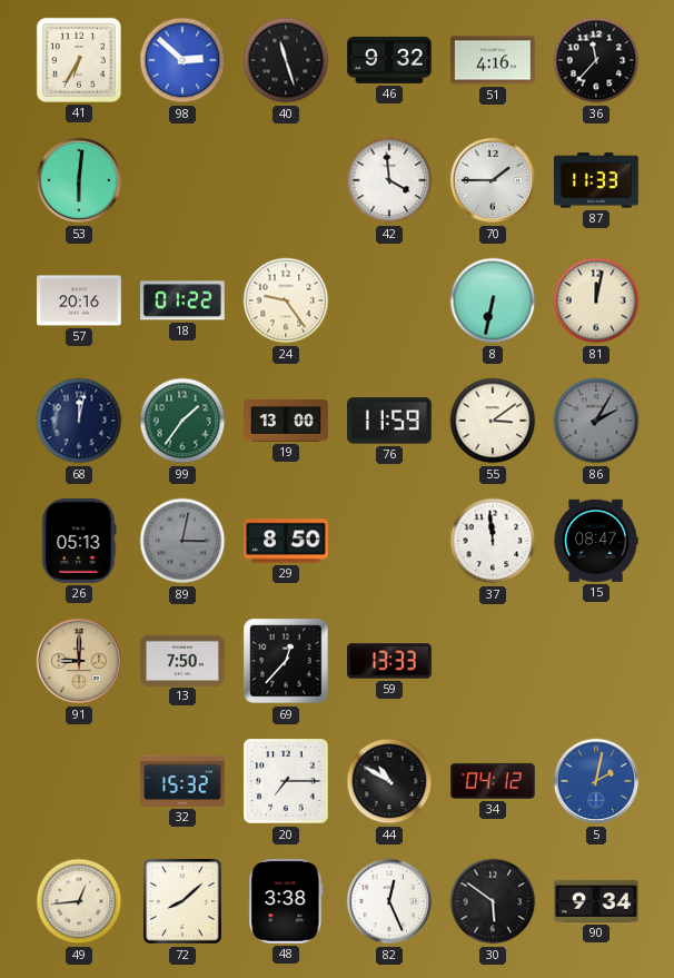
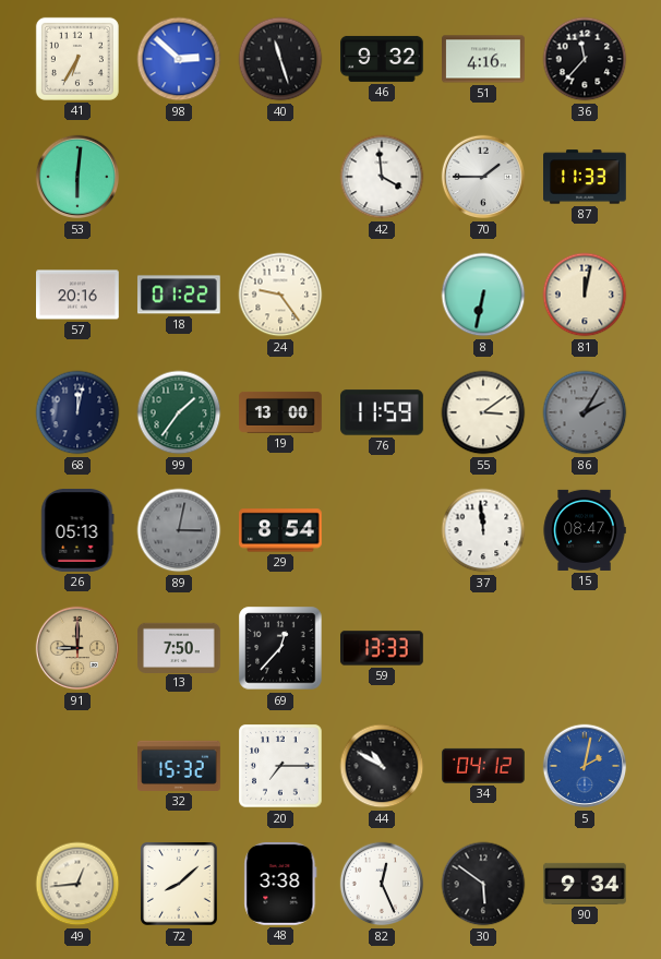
29: 8:50 -> 8:54
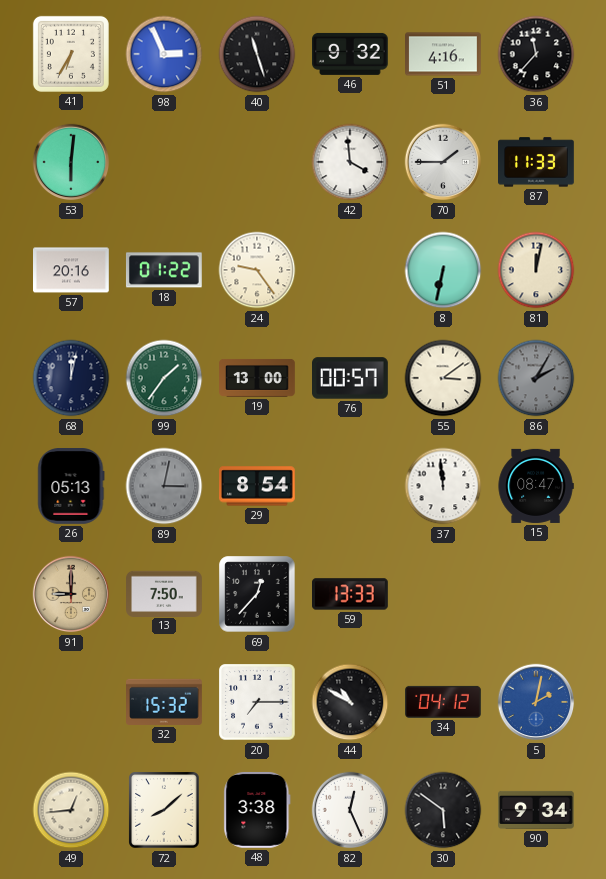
98: 2:52 -> 2:56
76: 11:59 -> 00:57
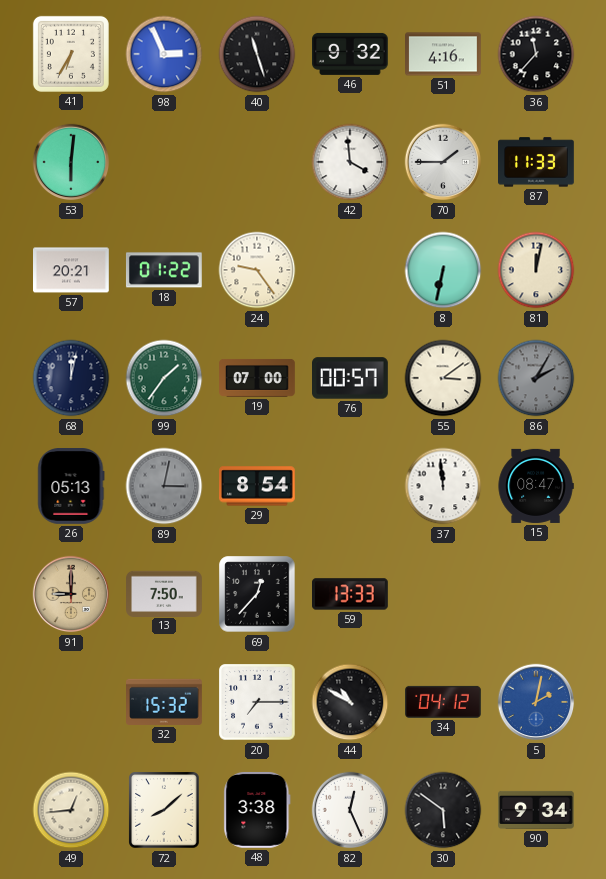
57: 20:16 -> 20:21
19: 13:00 -> 07:00
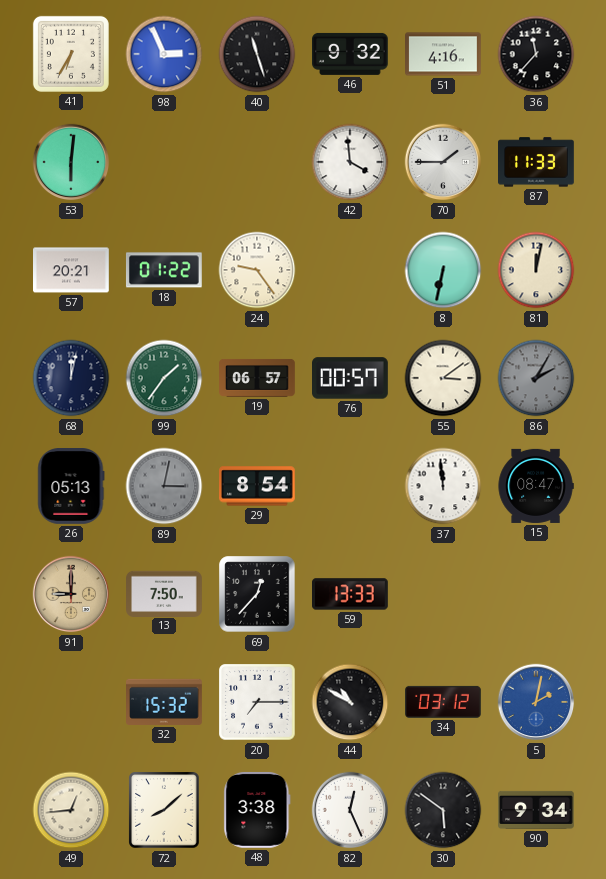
19: 07:00 -> 06:57
34: 04:12 -> 03:12
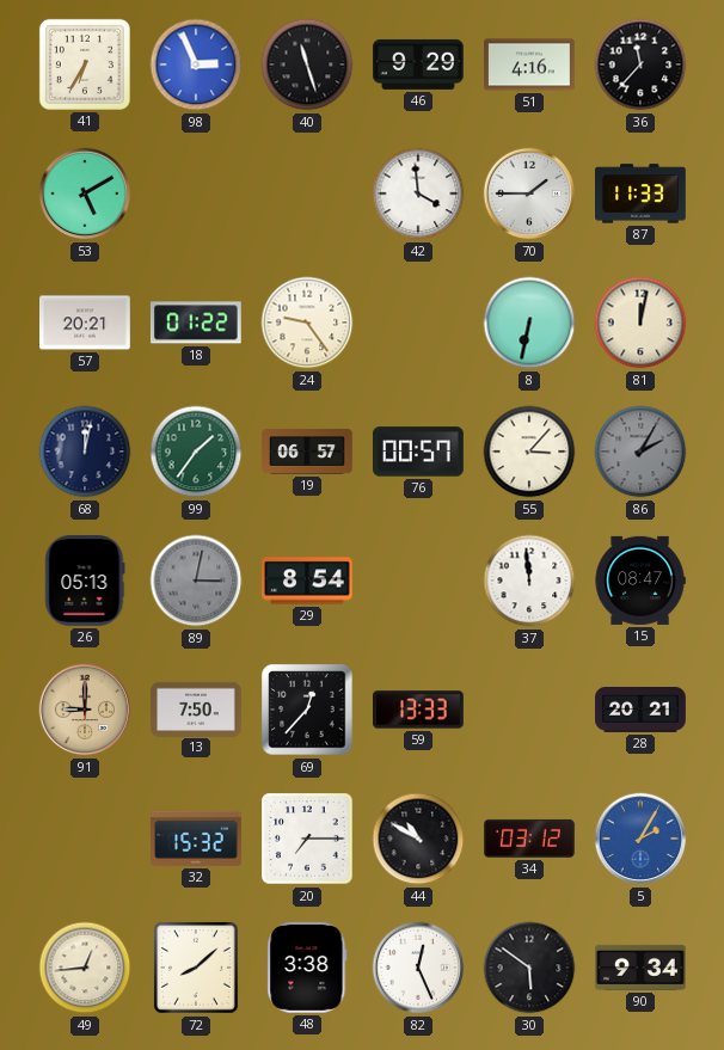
46: 9:32 -> 9:29
53: 6:01 -> 5:10
55: 3:09 -> 3:07
28: none -> 20:21
5: 2:02 -> 2:05
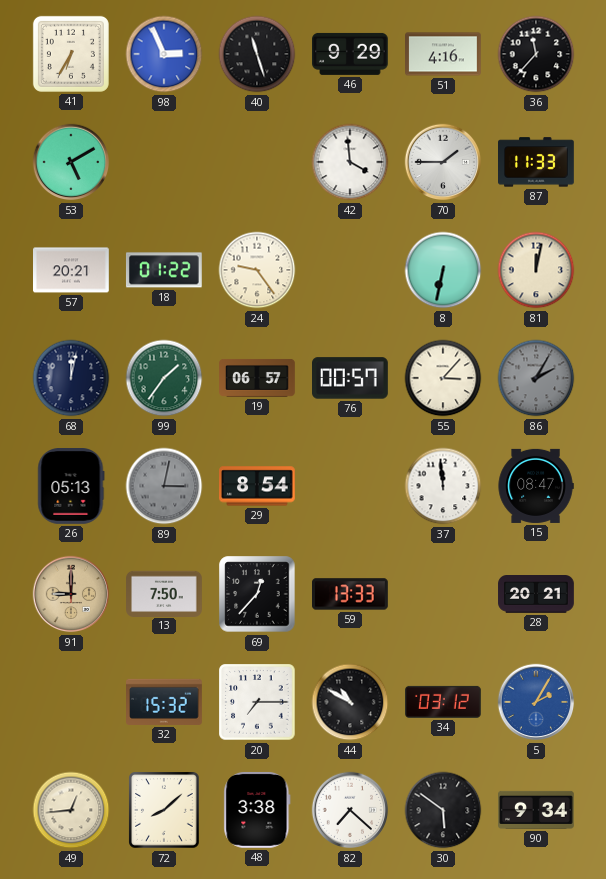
82: 12:26 -> 7:22
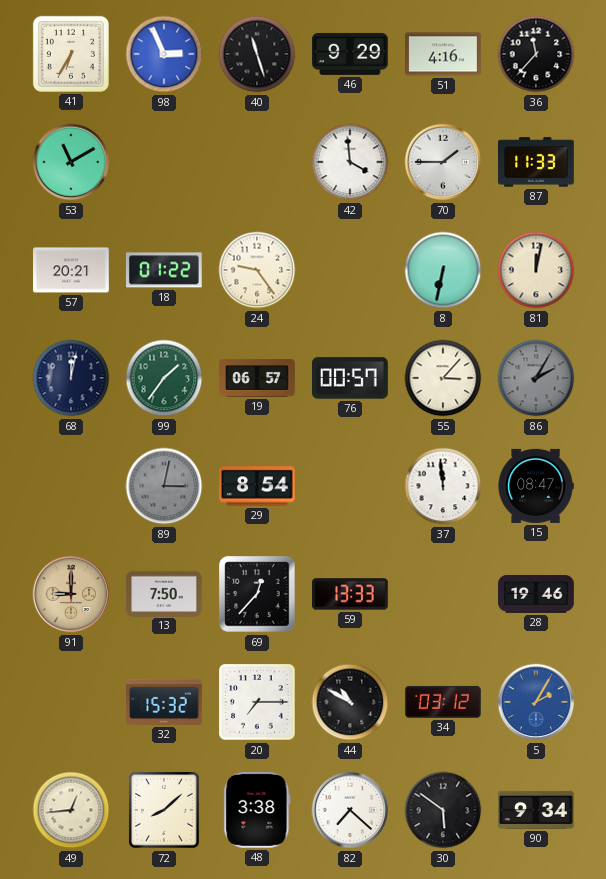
53: 5:10 -> 11:10
26: 05:13 -> none
28: 20:21 -> 19:46
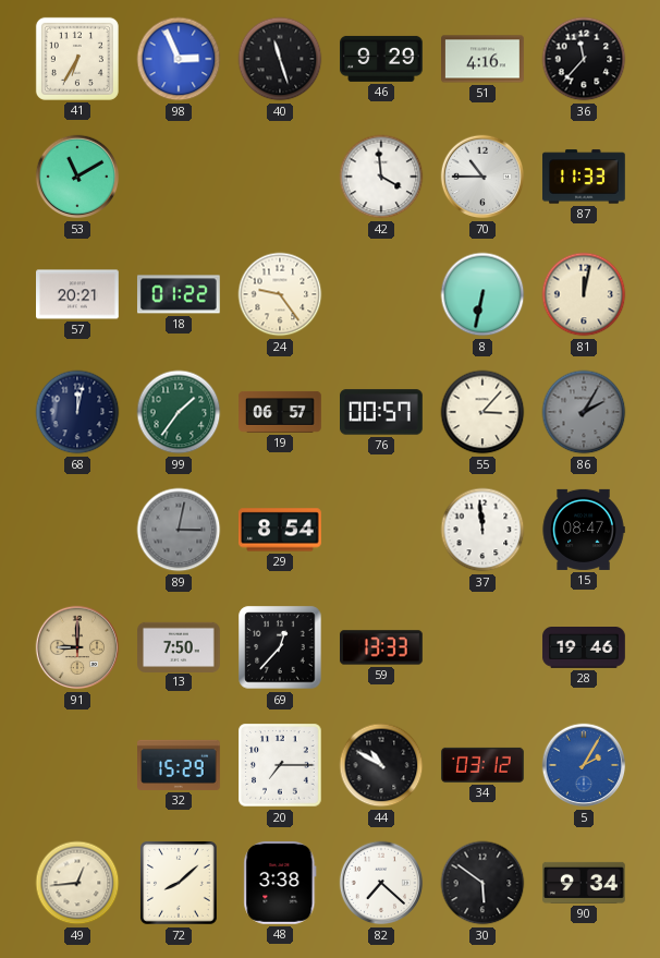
70: 1:45 -> 10:45
32: 15:32 -> 15:29
